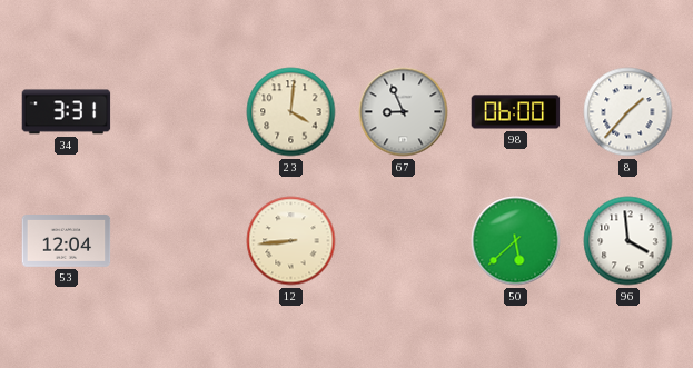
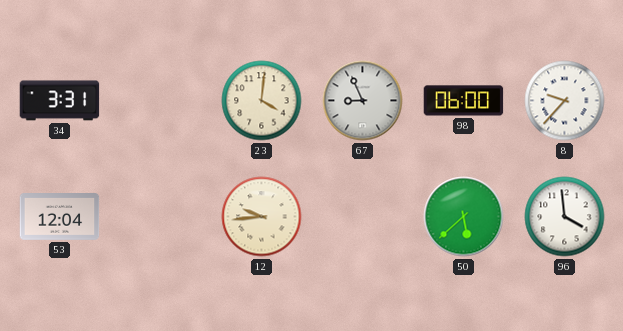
8: 1:37 -> 9:37
12: 8:44 -> 9:44
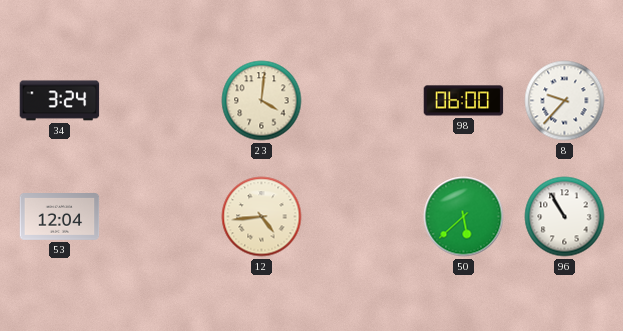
34: 3:31 -> 3:24
67: 8:56 -> none
12: 9:44 -> 4:44
96: 3:59 -> 10:55
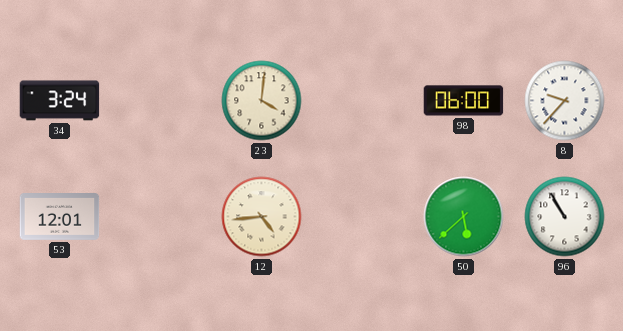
53: 12:04 -> 12:01
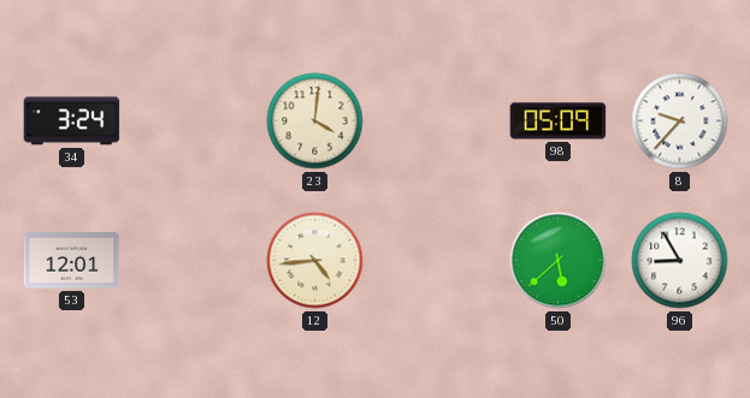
98: 06:00 -> 05:09
96: 10:55 -> 8:55
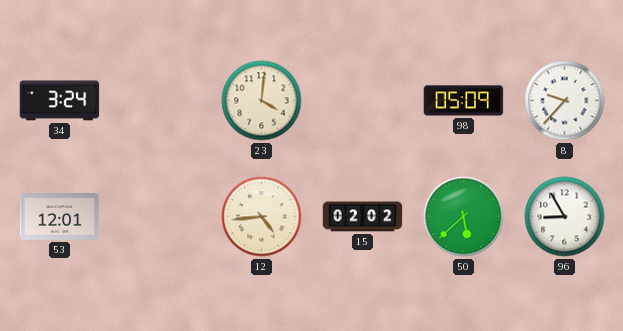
15: none -> 02:02
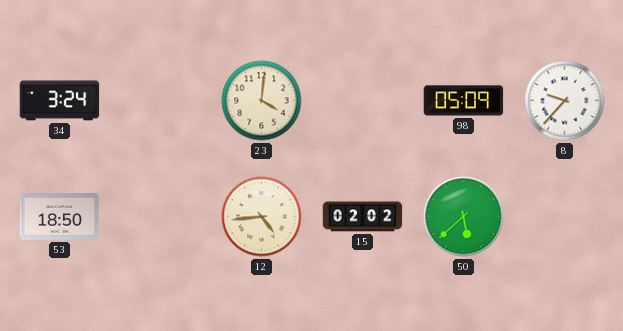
53: 12:01 -> 18:50
96: 8:55 -> none
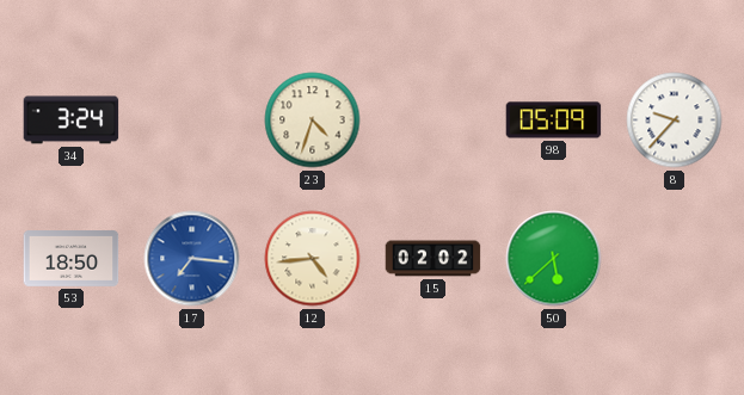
23: 4:01 -> 4:33
17: none -> 7:16
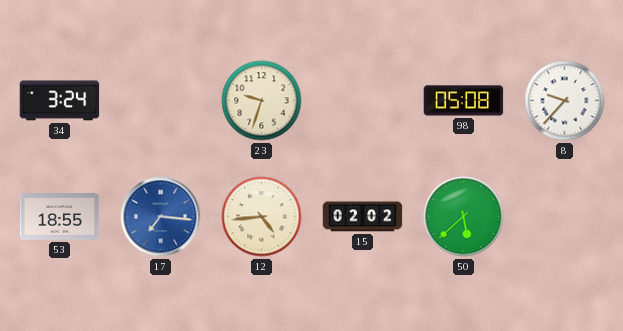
23: 4:33 -> 9:33
98: 05:09 -> 05:08
53: 18:50 -> 18:55
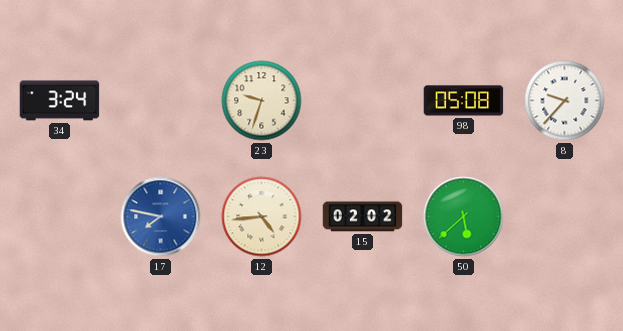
53: 18:55 -> none
17: 7:16 -> 7:47
